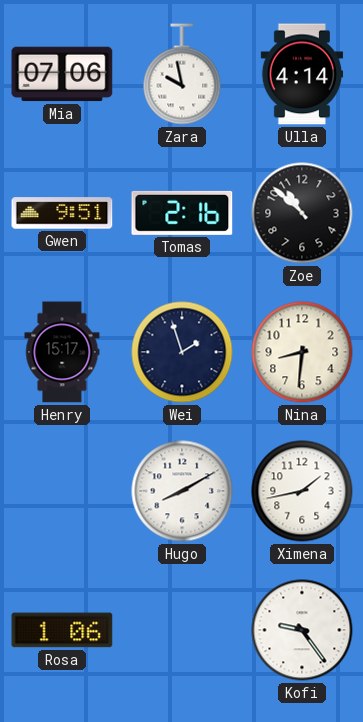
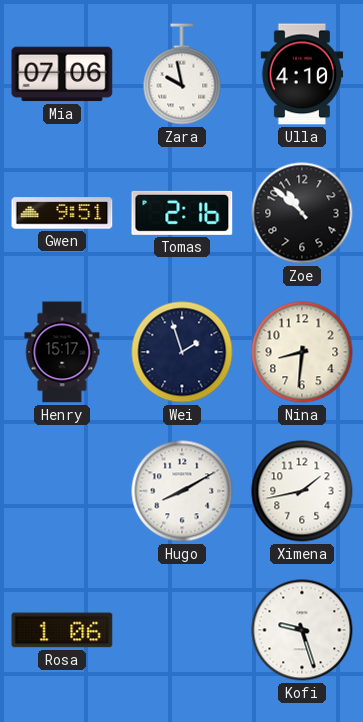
Ulla: 4:14 -> 4:10
Kofi: 9:24 -> 9:27
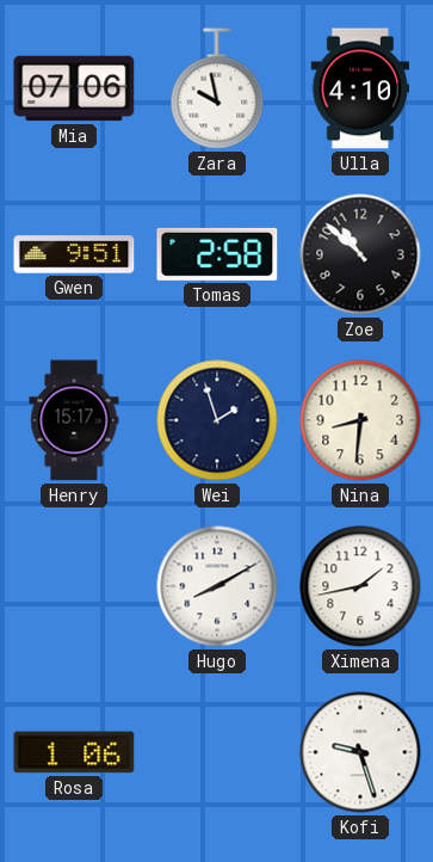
Tomas: 2:16 -> 2:58
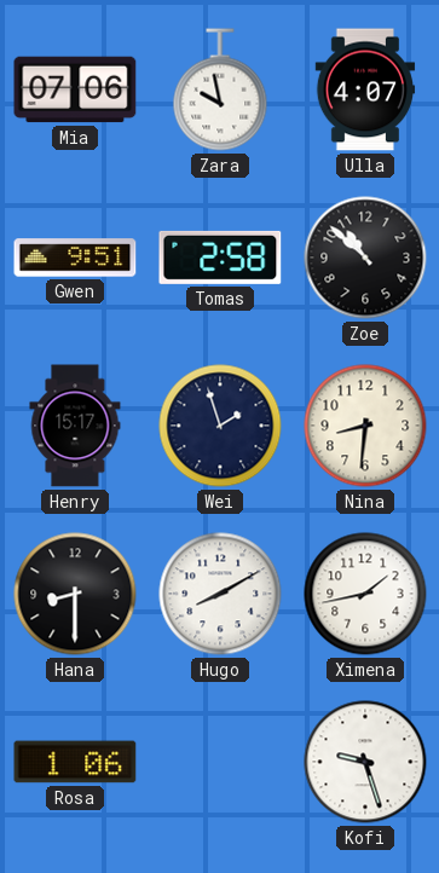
Ulla: 4:10 -> 4:07
Hana: none -> 8:30
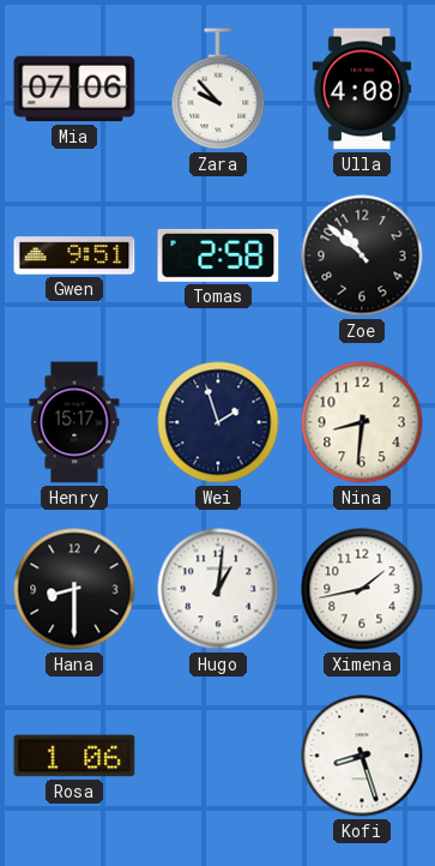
Zara: 9:58 -> 9:53
Ulla: 4:07 -> 4:08
Hugo: 8:10 -> 1:01
Kofi: 9:27 -> 8:27
